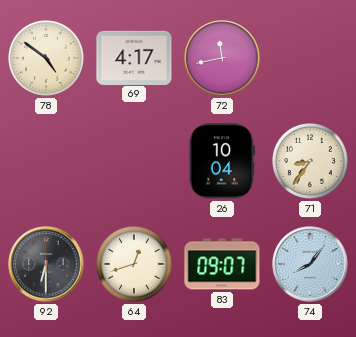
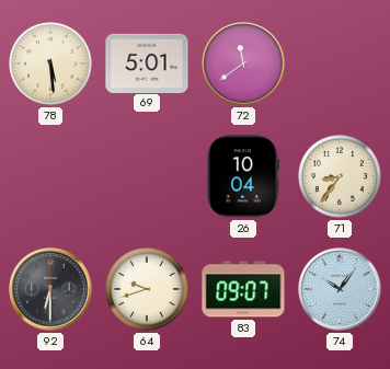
78: 4:51 -> 5:29
69: 4:17 -> 5:01
72: 11:43 -> 11:39
64: 12:42 -> 9:42
74: 8:06 -> 10:06
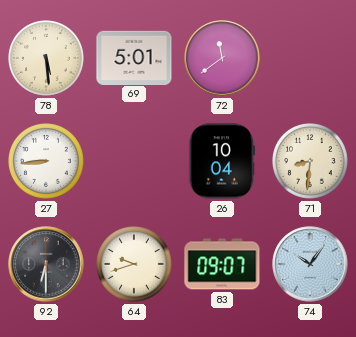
27: none -> 8:44
71: 8:36 -> 8:31
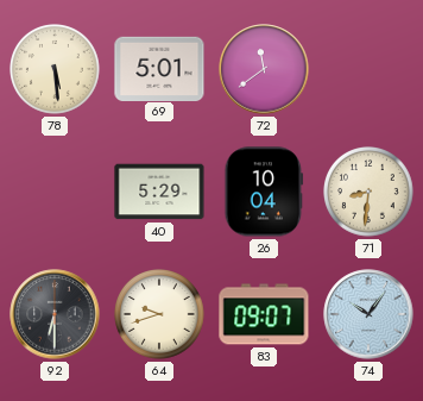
27: 8:44 -> none
40: none -> 5:29
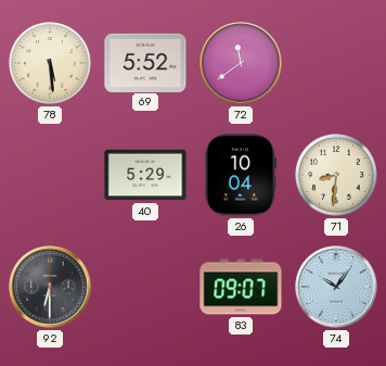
69: 5:01 -> 5:52
64: 9:42 -> none
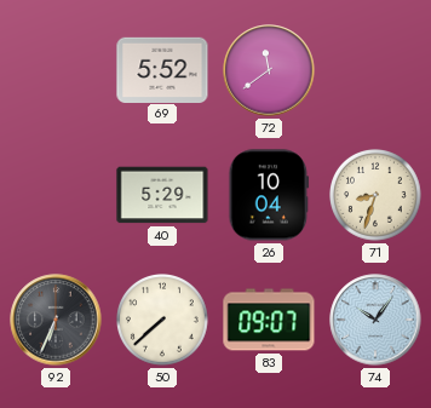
78: 5:29 -> none
71: 8:31 -> 8:33
92: 6:30 -> 6:34
50: none -> 7:38
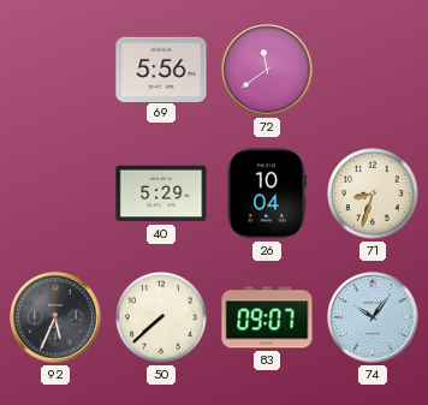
69: 5:52 -> 5:56
92: 6:34 -> 5:34
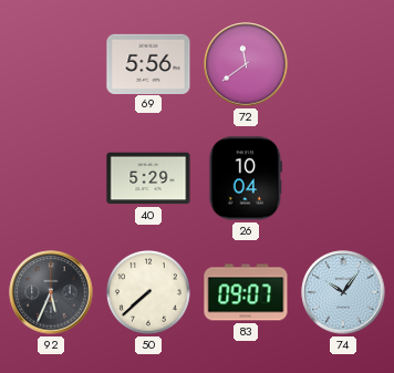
71: 8:33 -> none
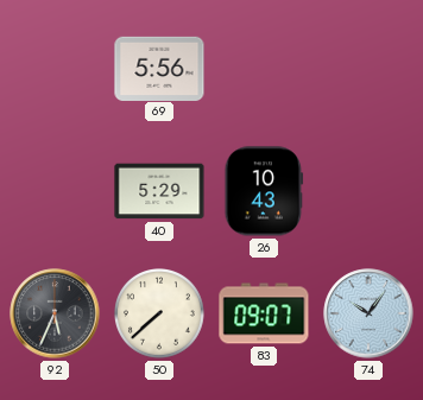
72: 11:39 -> none
26: 10:04 -> 10:43
